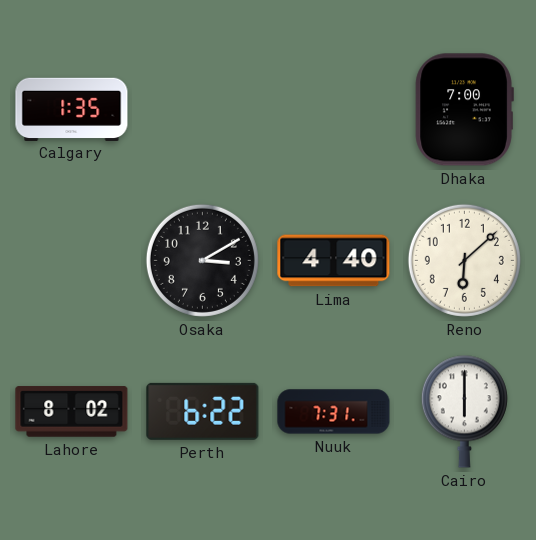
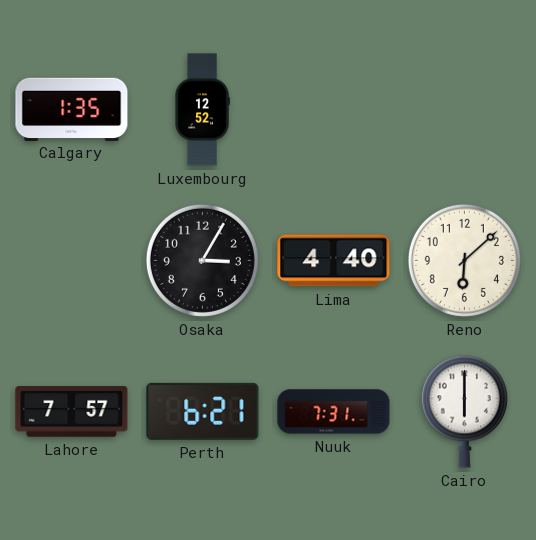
Luxembourg: none -> 12:52
Dhaka: 7:00 -> none
Osaka: 3:10 -> 3:05
Lahore: 8:02 -> 7:57
Perth: 6:22 -> 6:21
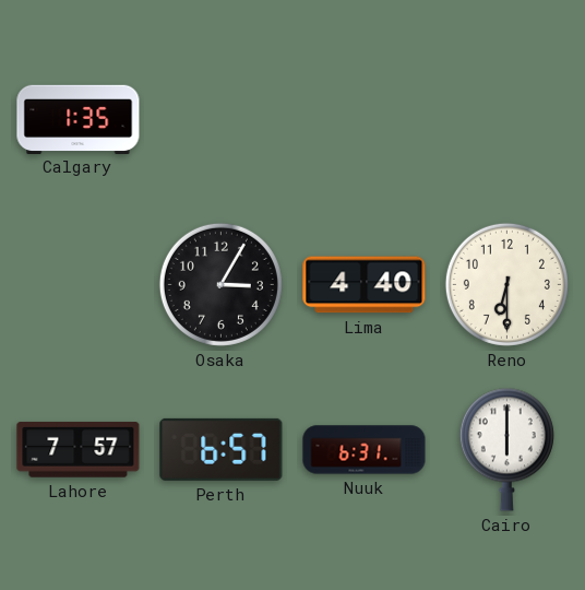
Luxembourg: 12:52 -> none
Reno: 6:08 -> 6:30
Perth: 6:21 -> 6:57
Nuuk: 7:31 -> 6:31
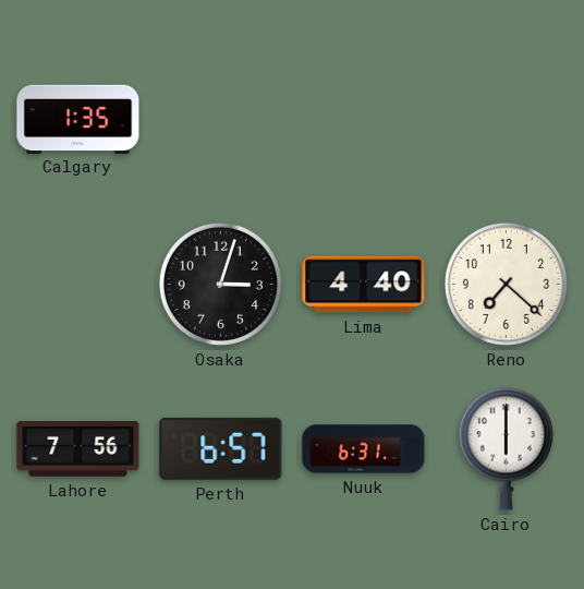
Osaka: 3:05 -> 3:03
Reno: 6:30 -> 7:22
Lahore: 7:57 -> 7:56
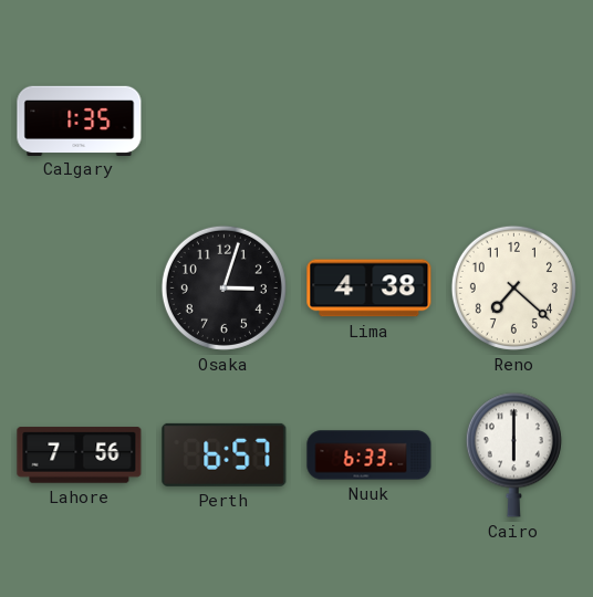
Lima: 4:40 -> 4:38
Nuuk: 6:31 -> 6:33
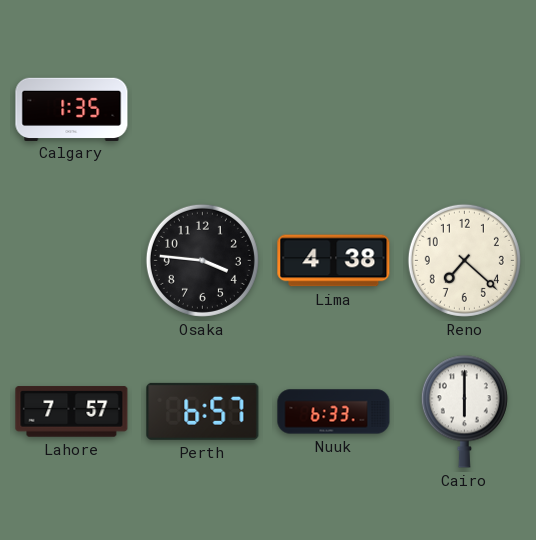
Osaka: 3:03 -> 3:46
Lahore: 7:56 -> 7:57
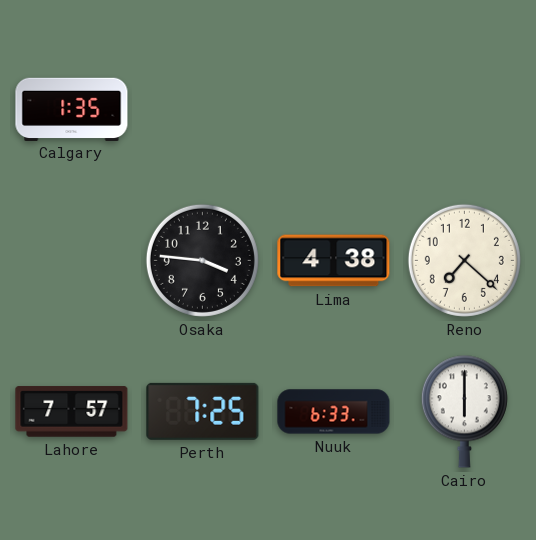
Perth: 6:57 -> 7:25
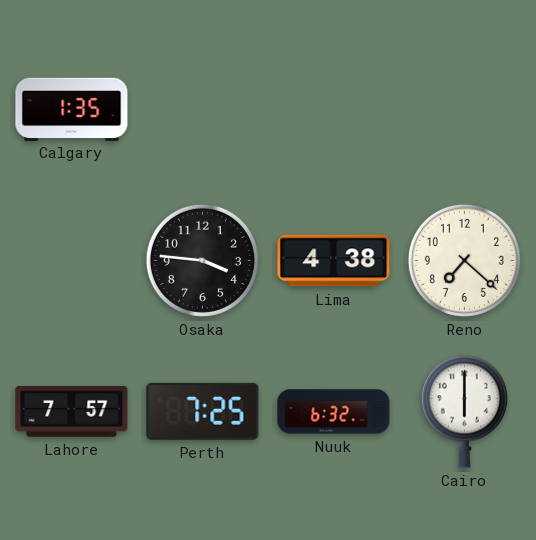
Nuuk: 6:33 -> 6:32
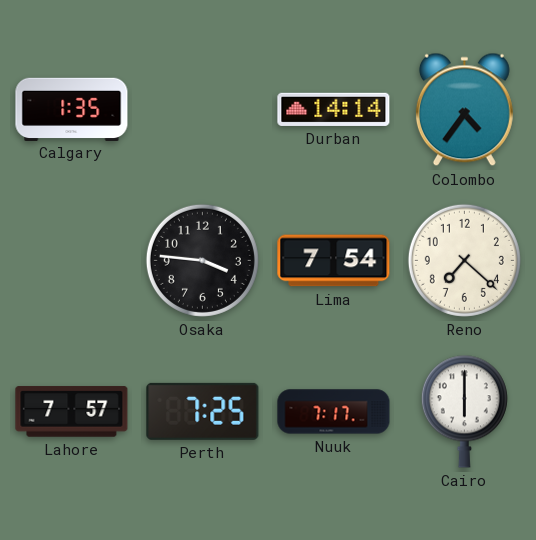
Durban: none -> 14:14
Colombo: none -> 4:36
Lima: 4:38 -> 7:54
Nuuk: 6:32 -> 7:17
